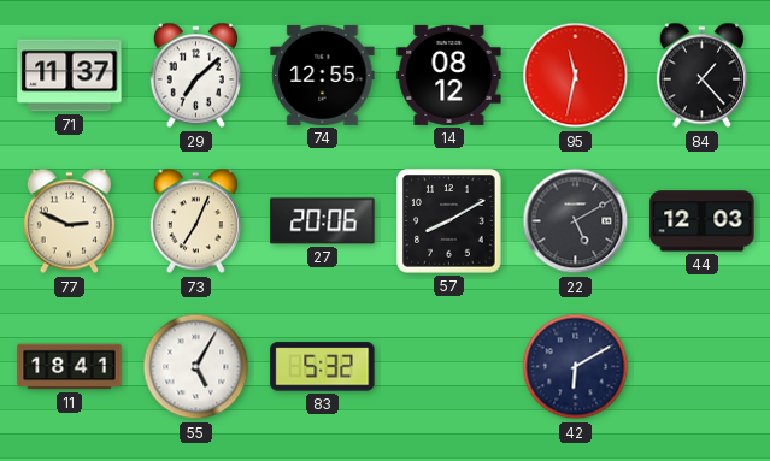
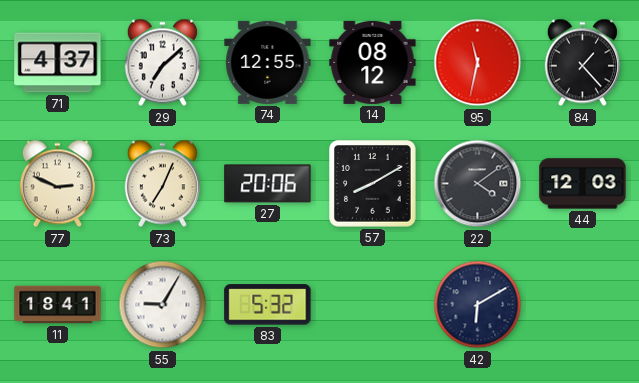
71: 11:37 -> 4:37
22: 5:10 -> 4:09
55: 5:05 -> 9:05
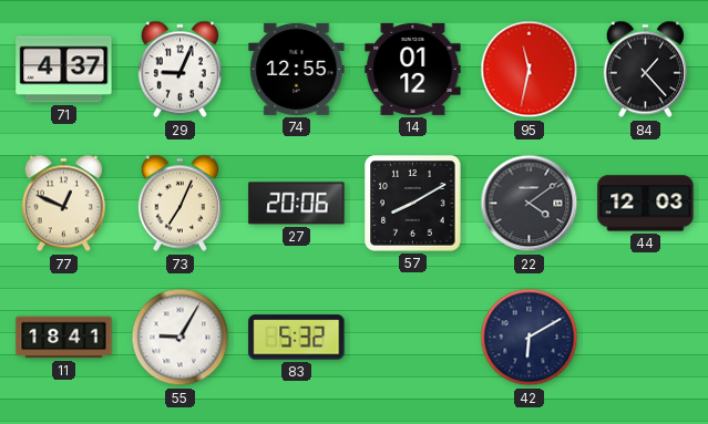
29: 7:08 -> 9:04
14: 08:12 -> 01:12
77: 2:49 -> 12:49
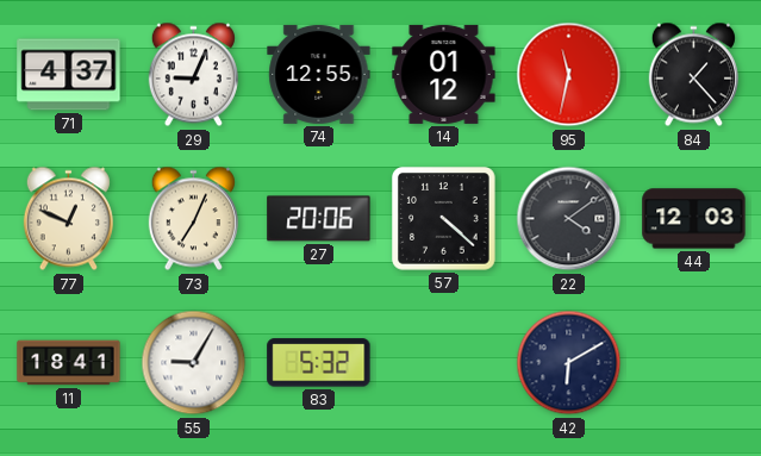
57: 8:10 -> 4:22
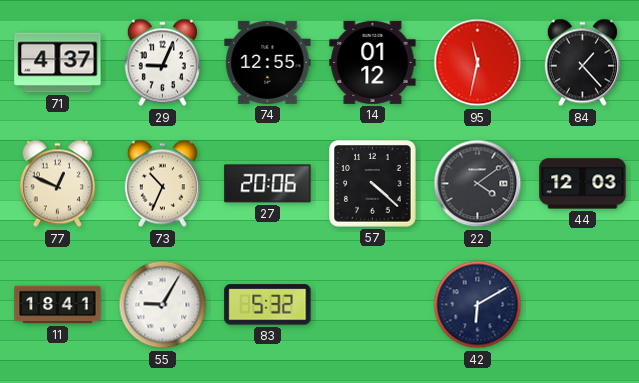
73: 7:04 -> 10:34
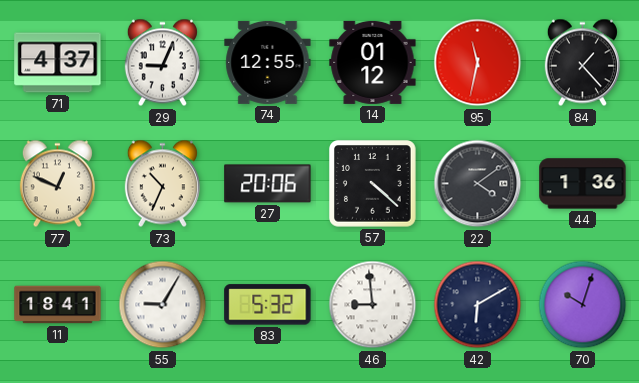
44: 12:03 -> 1:36
46: none -> 8:59
70: none -> 10:03
